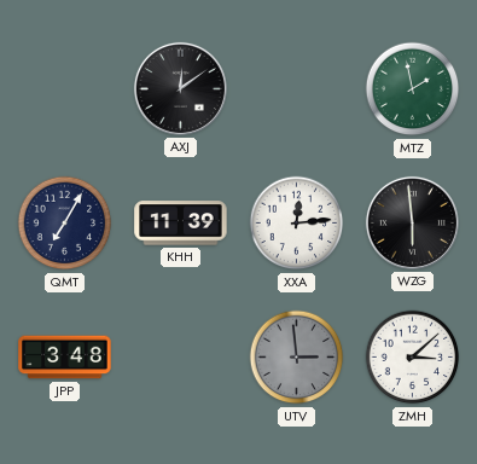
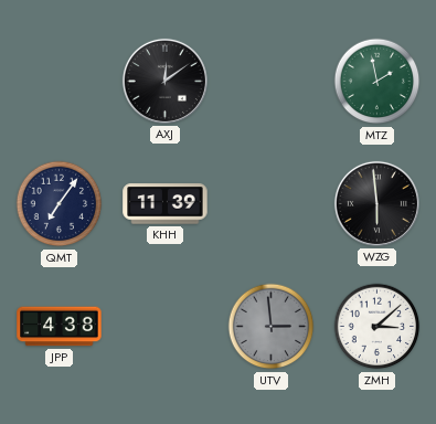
QMT: 7:05 -> 7:06
XXA: 12:14 -> none
JPP: 3:48 -> 4:38
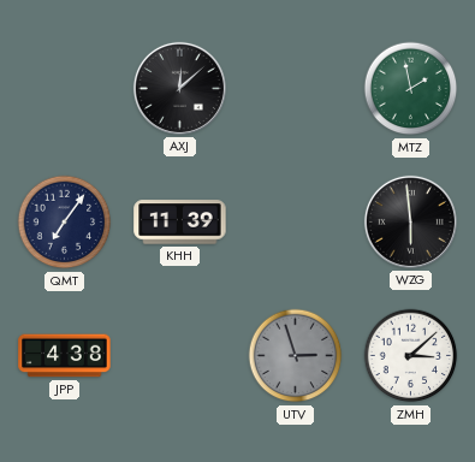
AXJ: 12:09 -> 12:08
UTV: 2:59 -> 2:57
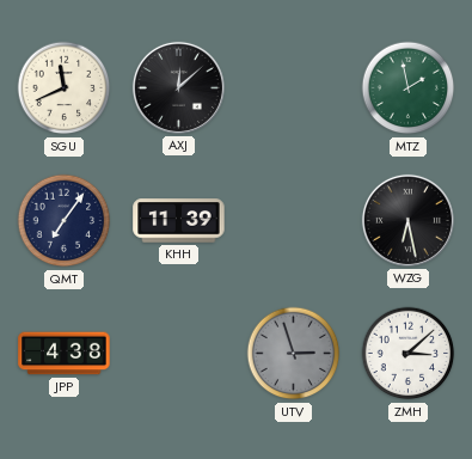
SGU: none -> 11:41
WZG: 5:59 -> 6:28
